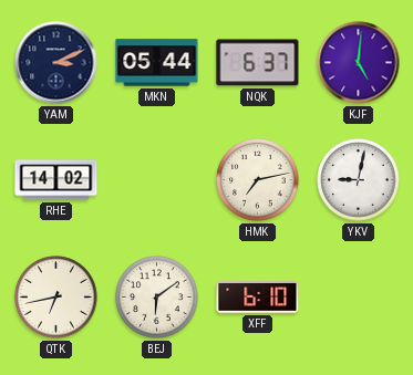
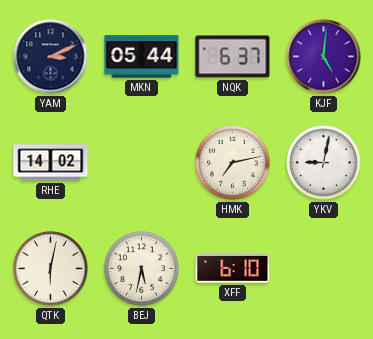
QTK: 6:43 -> 6:02
BEJ: 6:09 -> 5:32
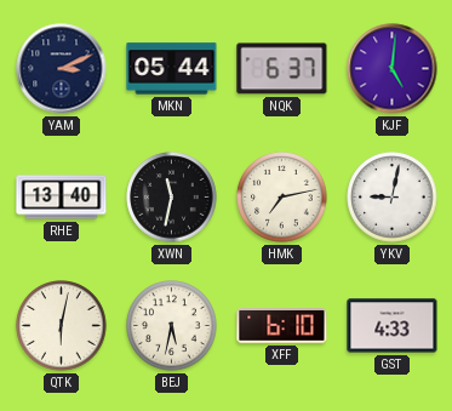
RHE: 14:02 -> 13:40
XWN: none -> 11:32
GST: none -> 4:33
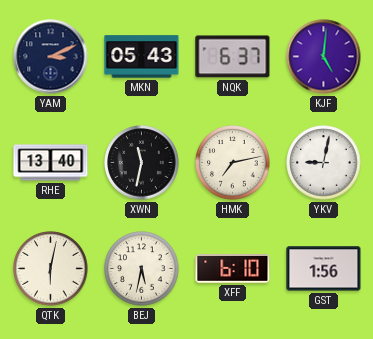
MKN: 05:44 -> 05:43
GST: 4:33 -> 1:56
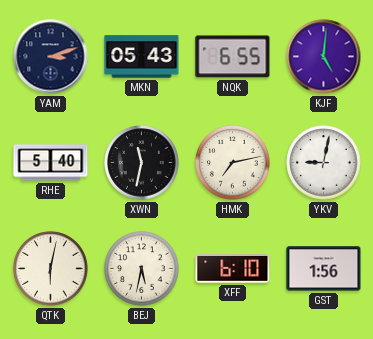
YAM: 3:11 -> 3:12
NQK: 6:37 -> 6:55
RHE: 13:40 -> 5:40
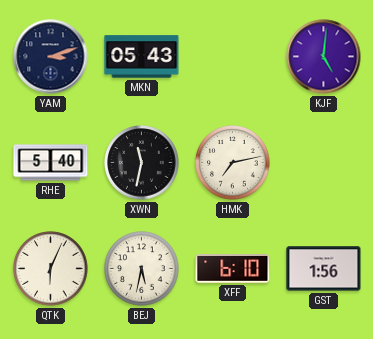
NQK: 6:55 -> none
YKV: 9:02 -> none
QTK: 6:02 -> 6:04
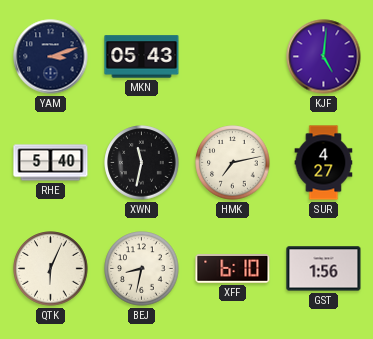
SUR: none -> 4:27
BEJ: 5:32 -> 8:32
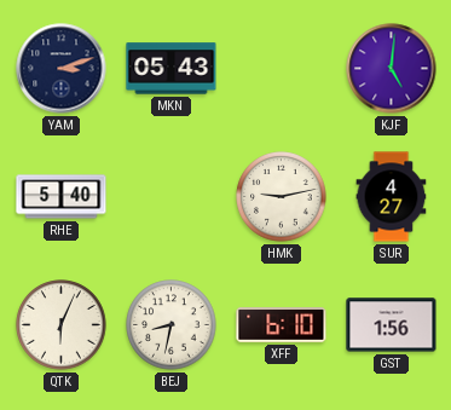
XWN: 11:32 -> none
HMK: 7:13 -> 9:13
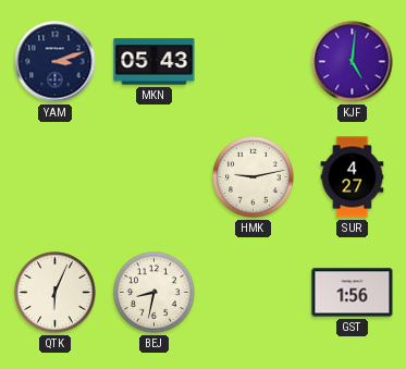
RHE: 5:40 -> none
XFF: 6:10 -> none
